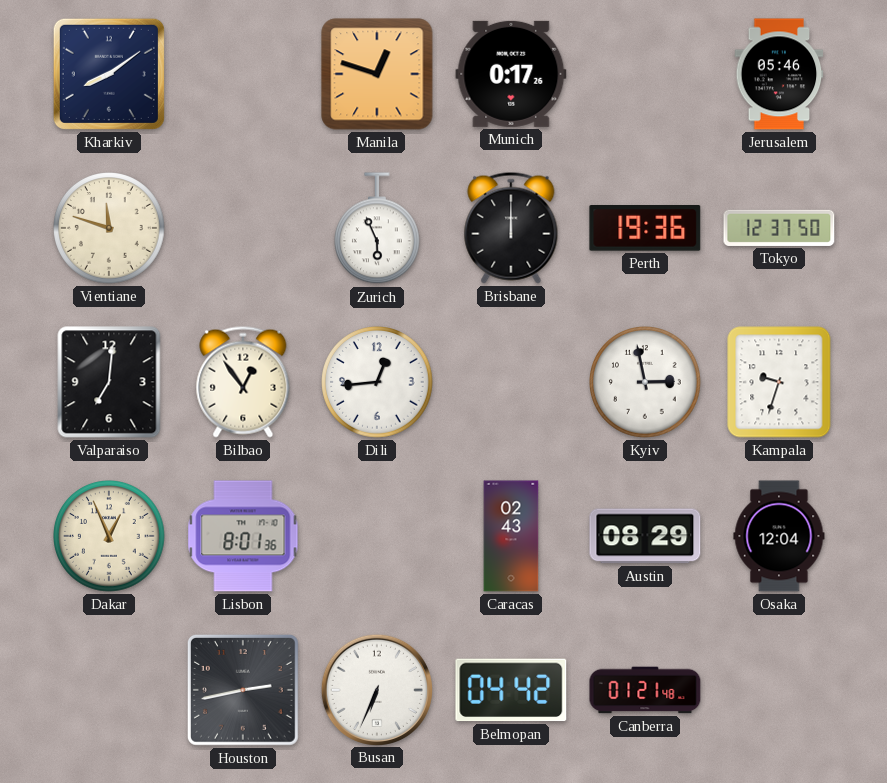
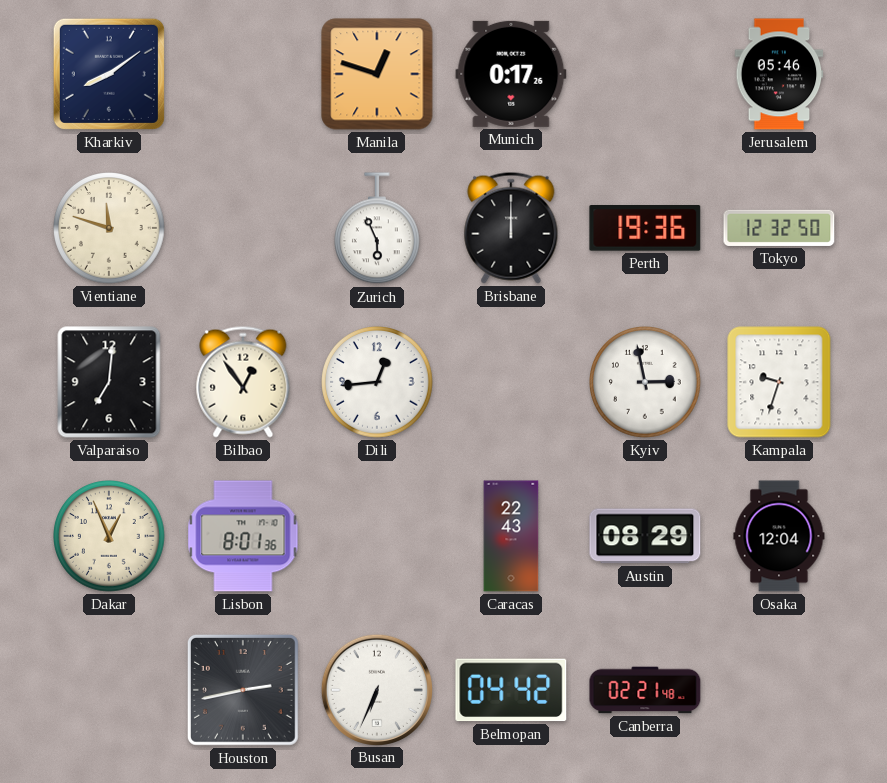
Tokyo: 12:37 -> 12:32
Caracas: 02:43 -> 22:43
Canberra: 01:21 -> 02:21
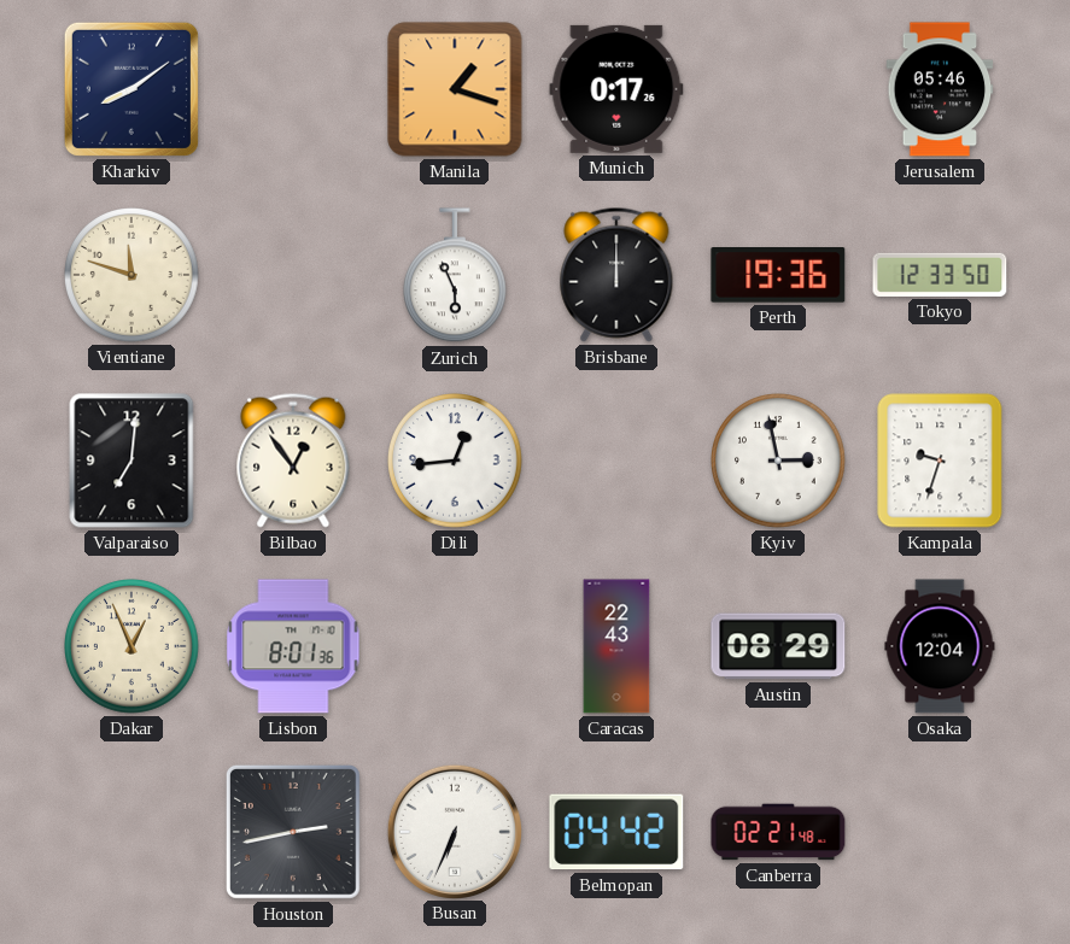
Manila: 12:48 -> 1:18
Tokyo: 12:32 -> 12:33
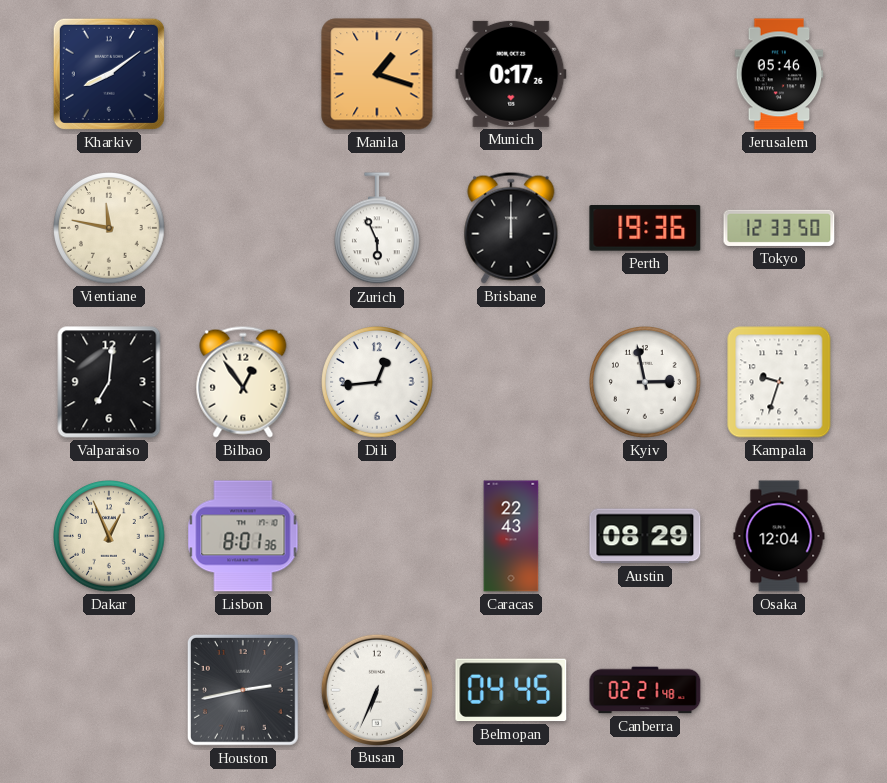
Vientiane: 11:48 -> 11:47
Belmopan: 04:42 -> 04:45
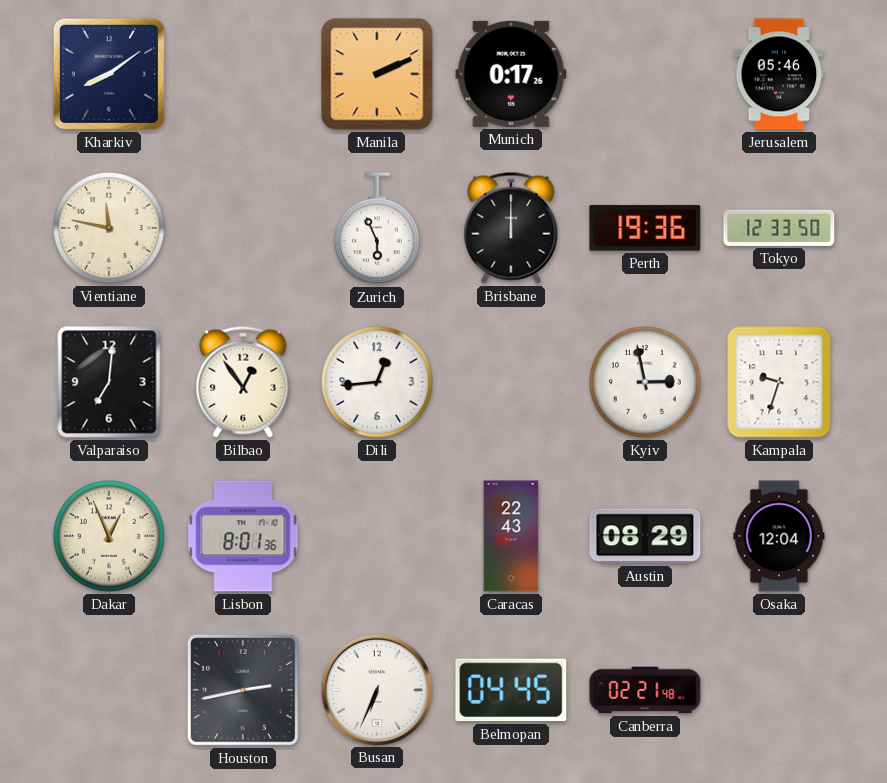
Manila: 1:18 -> 2:11
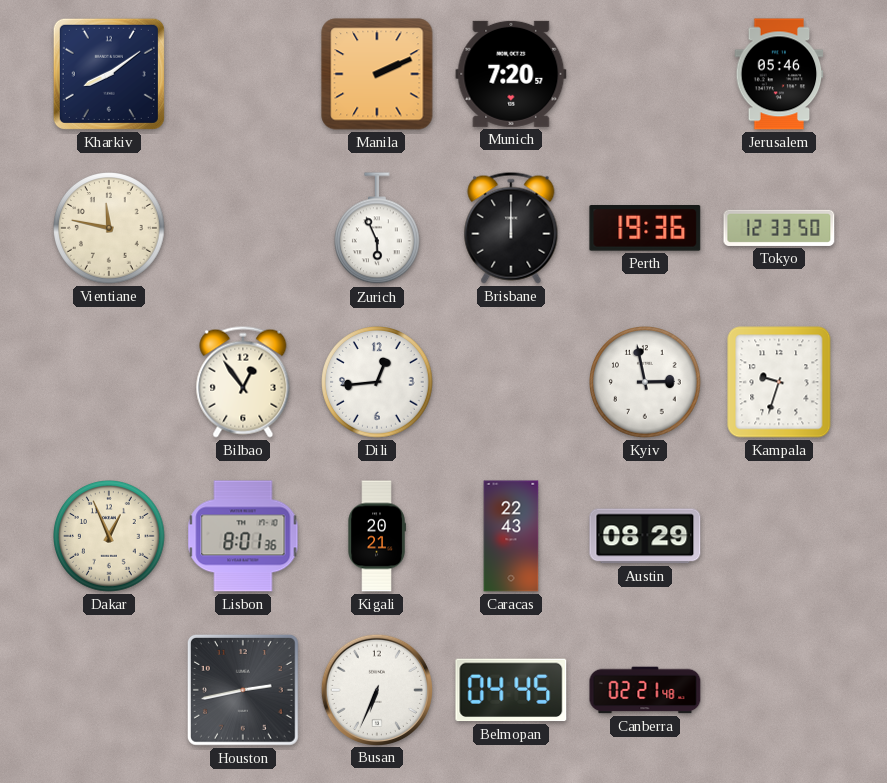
Munich: 0:17 -> 7:20
Valparaiso: 7:01 -> none
Kigali: none -> 20:21
Osaka: 12:04 -> none
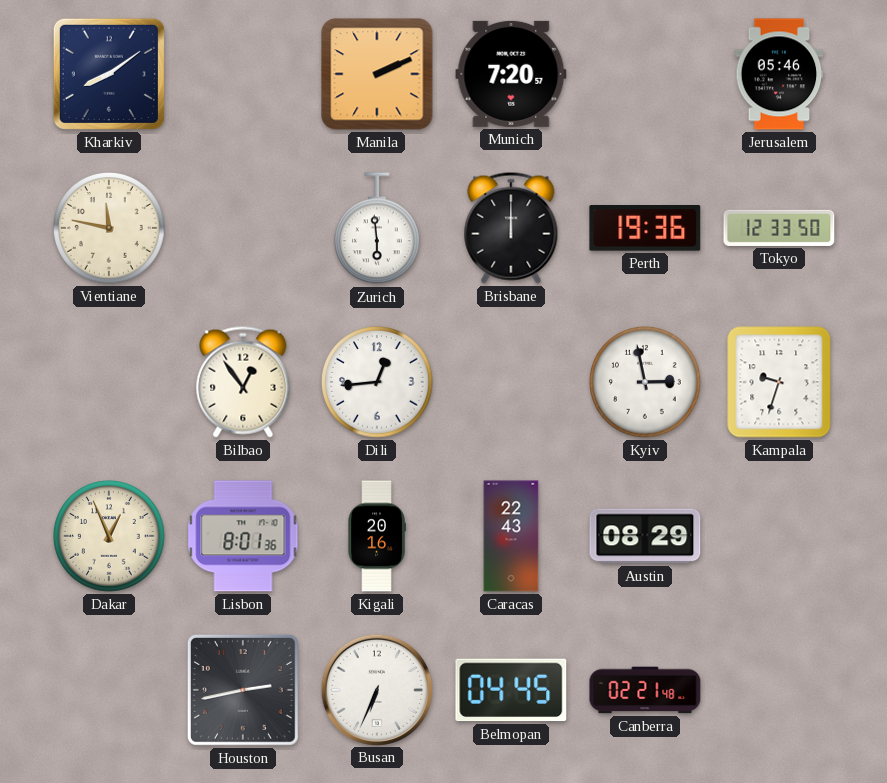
Zurich: 5:56 -> 5:59
Kigali: 20:21 -> 20:16
